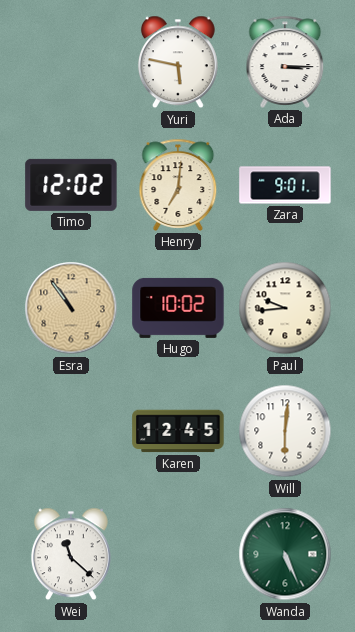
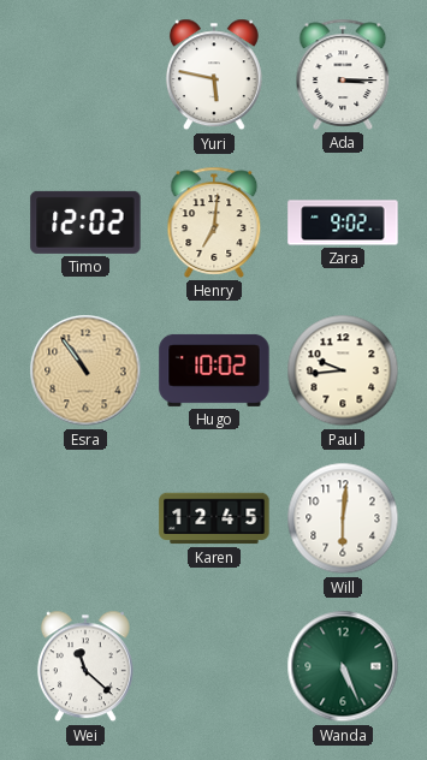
Zara: 9:01 -> 9:02
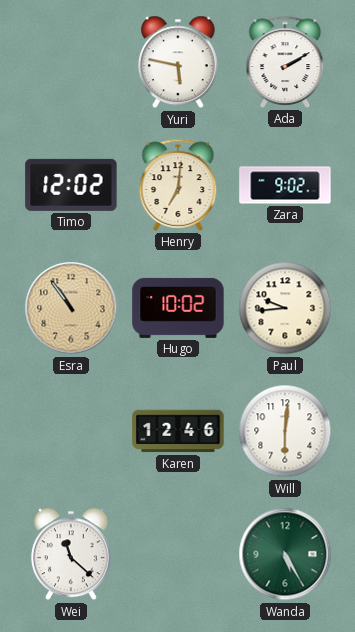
Ada: 3:15 -> 2:10
Karen: 12:45 -> 12:46
Wanda: 5:26 -> 5:25
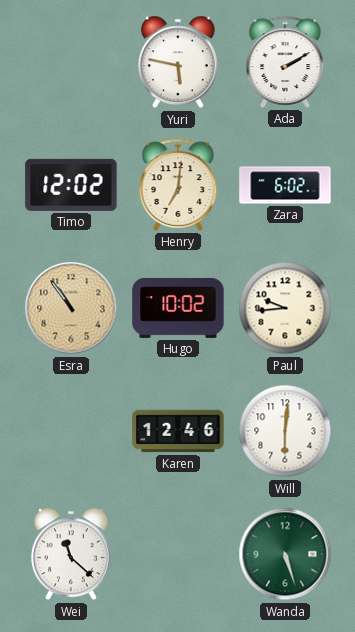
Zara: 9:02 -> 6:02
Wanda: 5:25 -> 5:27
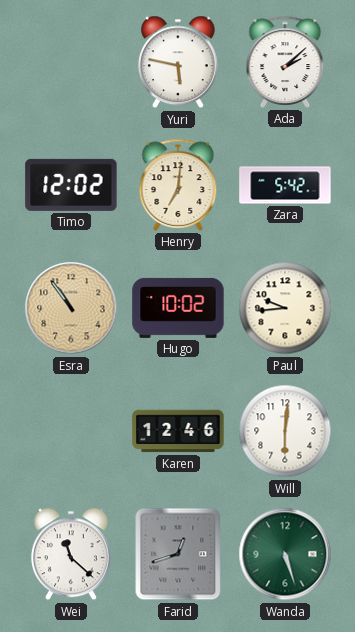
Ada: 2:10 -> 2:08
Zara: 6:02 -> 5:42
Farid: none -> 12:42
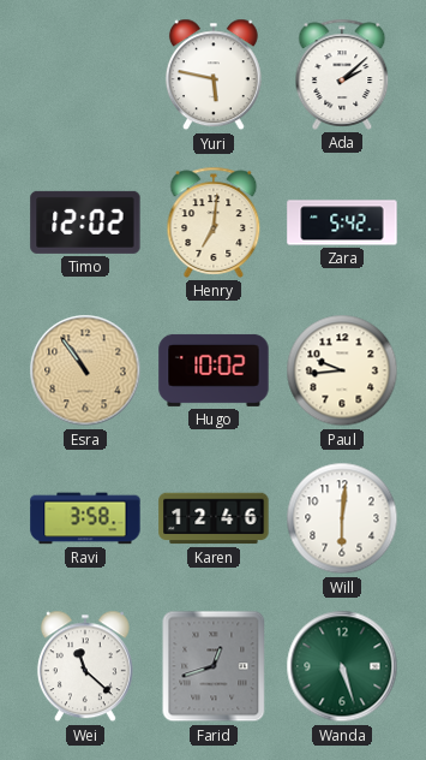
Ravi: none -> 3:58
